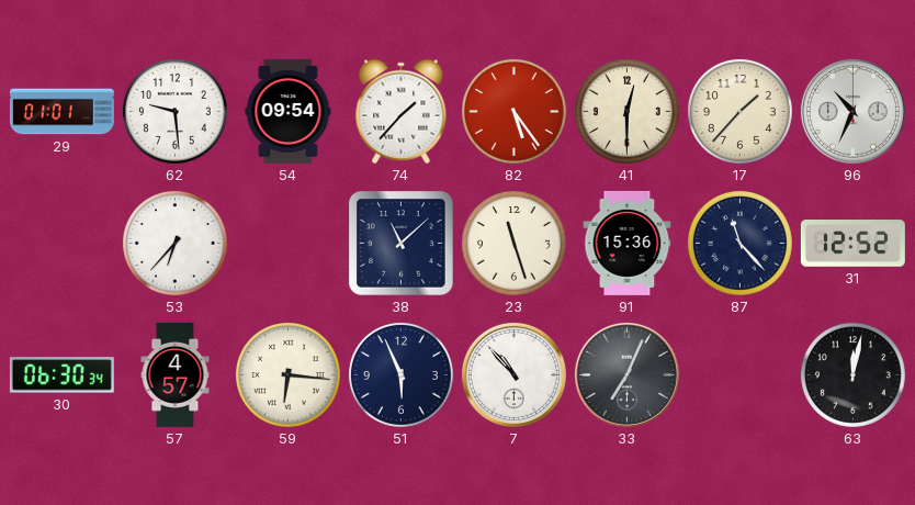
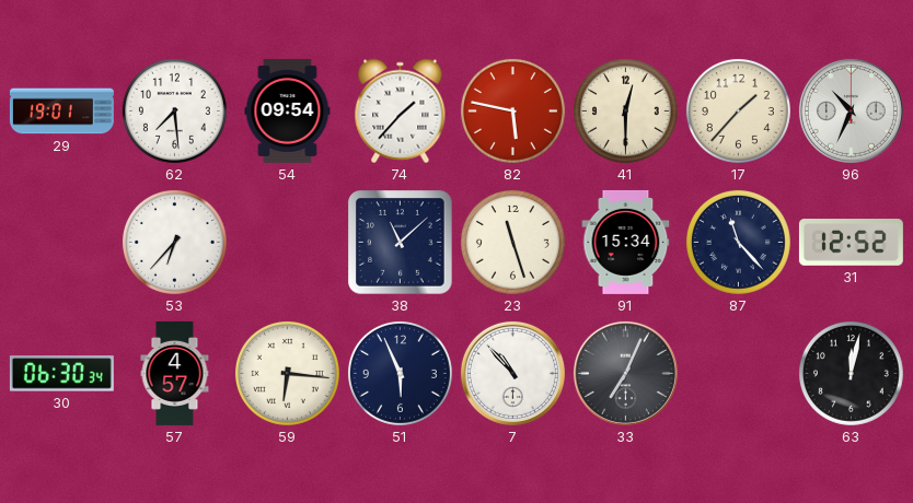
29: 01:01 -> 19:01
62: 9:29 -> 7:29
82: 5:24 -> 5:47
91: 15:36 -> 15:34
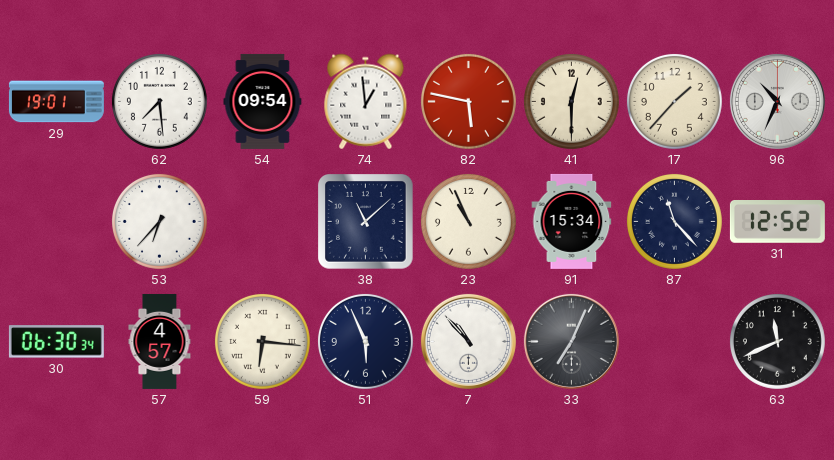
74: 1:37 -> 12:59
23: 11:27 -> 10:56
63: 12:02 -> 11:41
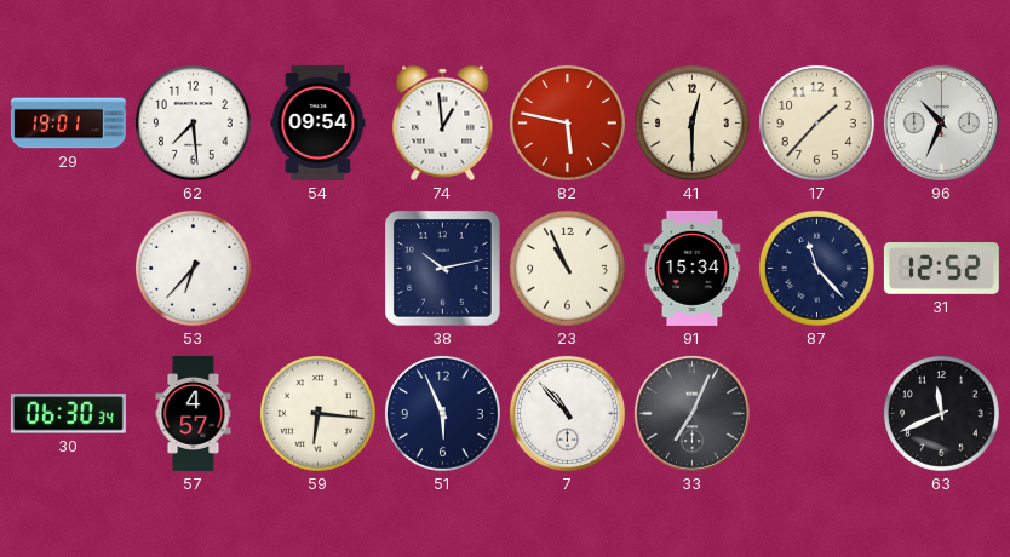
38: 11:08 -> 10:13
